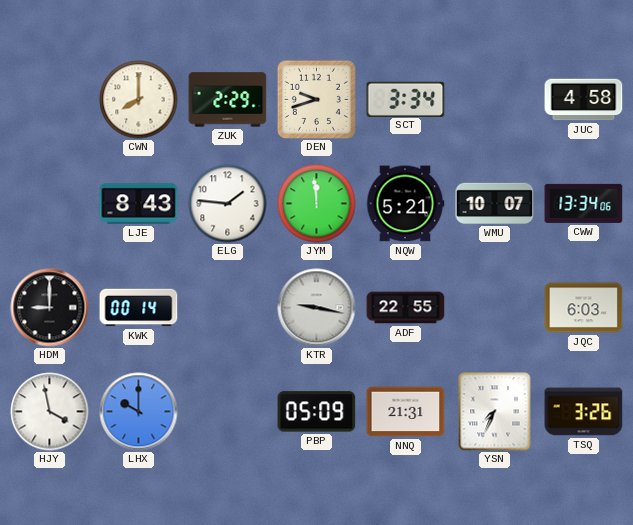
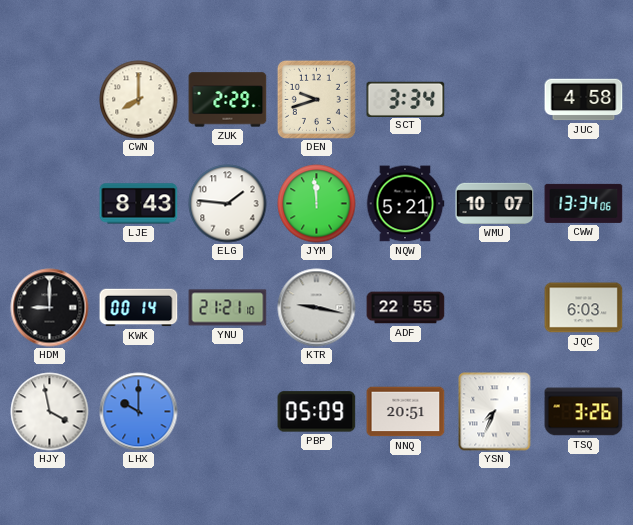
YNU: none -> 21:21
NNQ: 21:31 -> 20:51
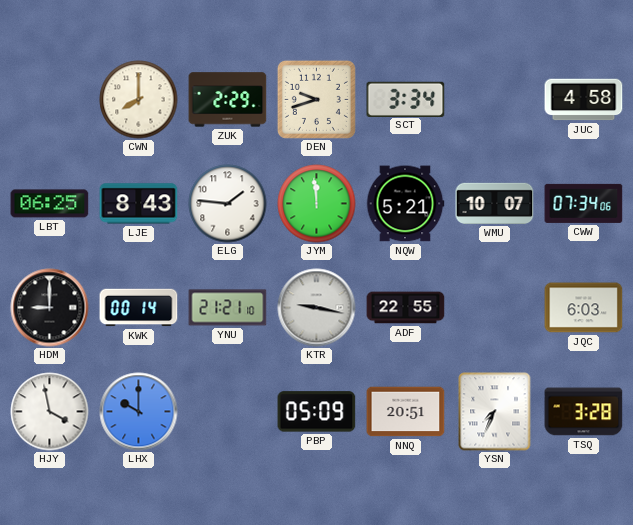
LBT: none -> 06:25
CWW: 13:34 -> 07:34
TSQ: 3:26 -> 3:28
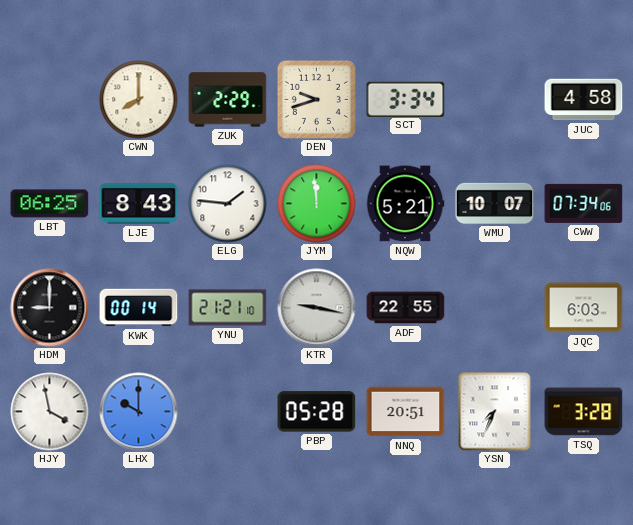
PBP: 05:09 -> 05:28
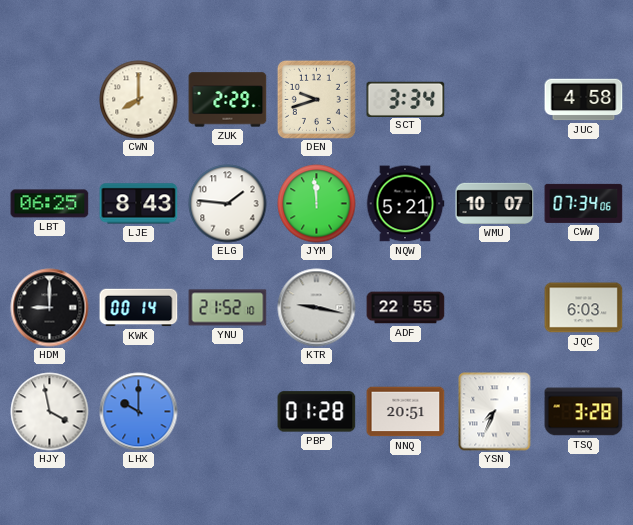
YNU: 21:21 -> 21:52
PBP: 05:28 -> 01:28
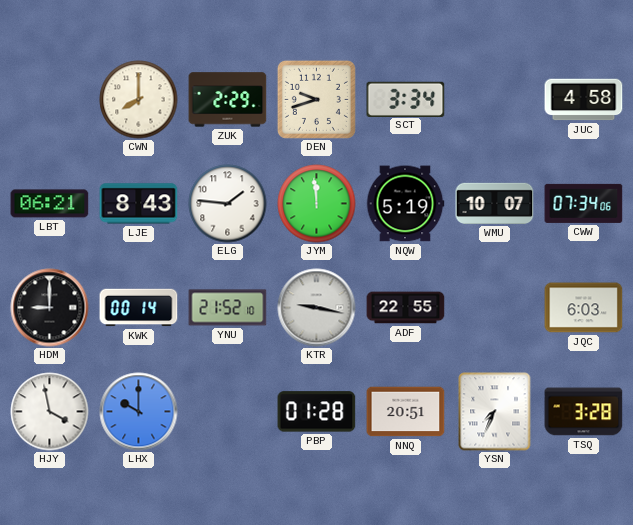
LBT: 06:25 -> 06:21
NQW: 5:21 -> 5:19
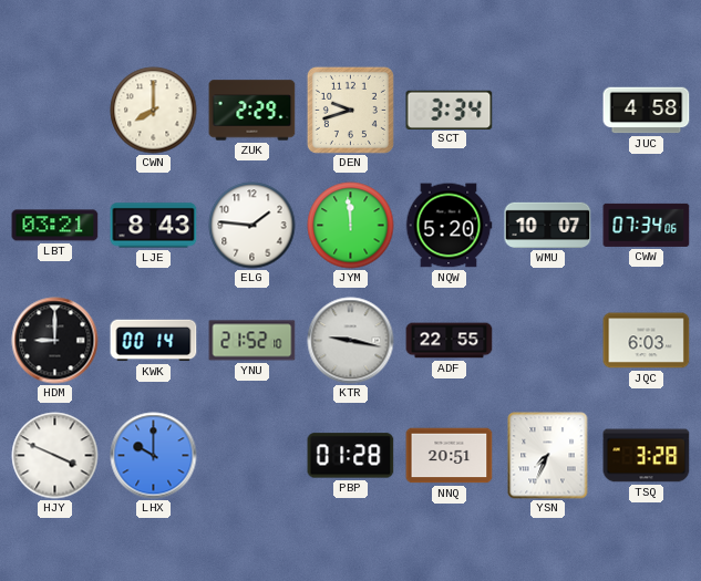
LBT: 06:21 -> 03:21
NQW: 5:19 -> 5:20
HJY: 3:58 -> 3:49
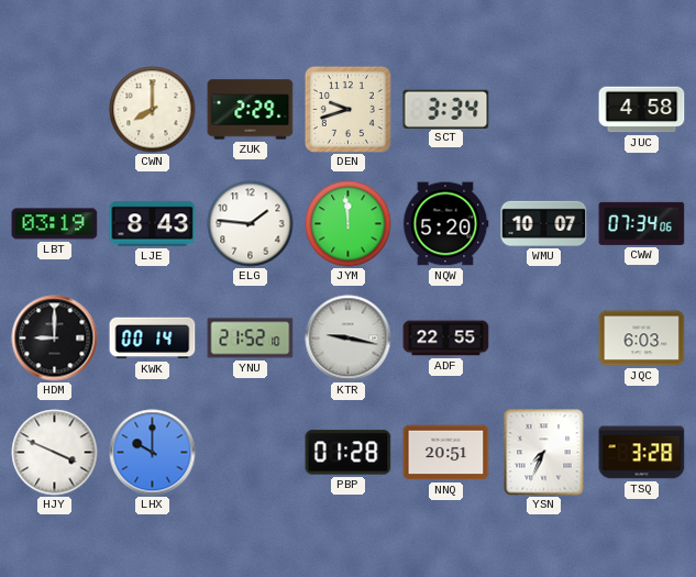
LBT: 03:21 -> 03:19
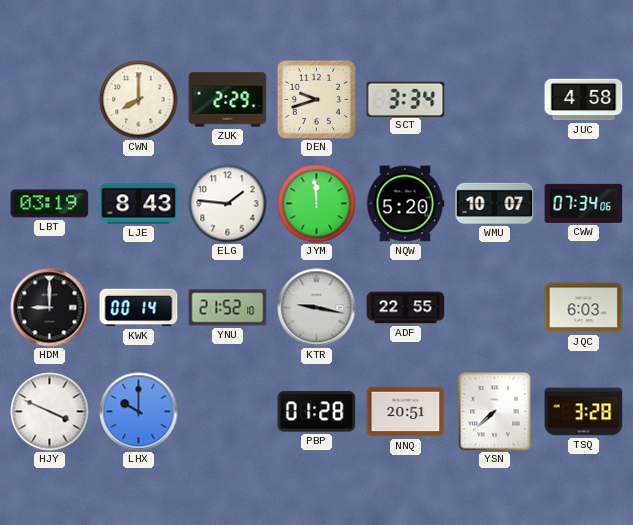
YSN: 7:34 -> 7:38
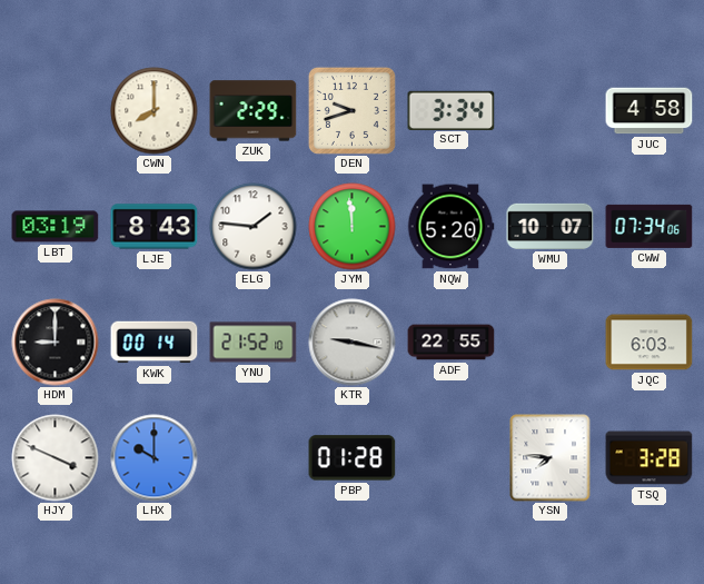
NNQ: 20:51 -> none
YSN: 7:38 -> 7:46
